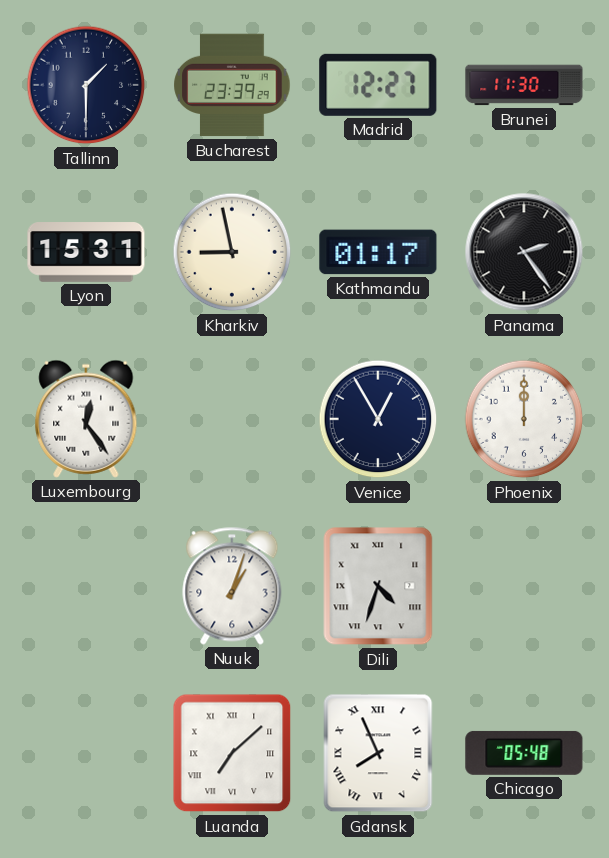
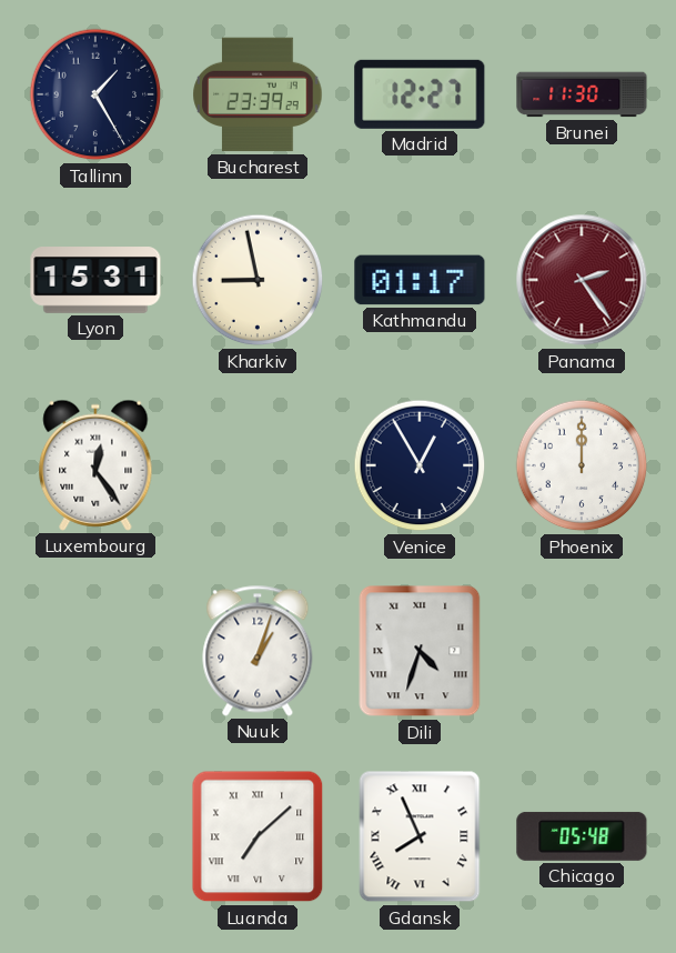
Tallinn: 1:30 -> 1:25
Panama dial: black -> burgundy
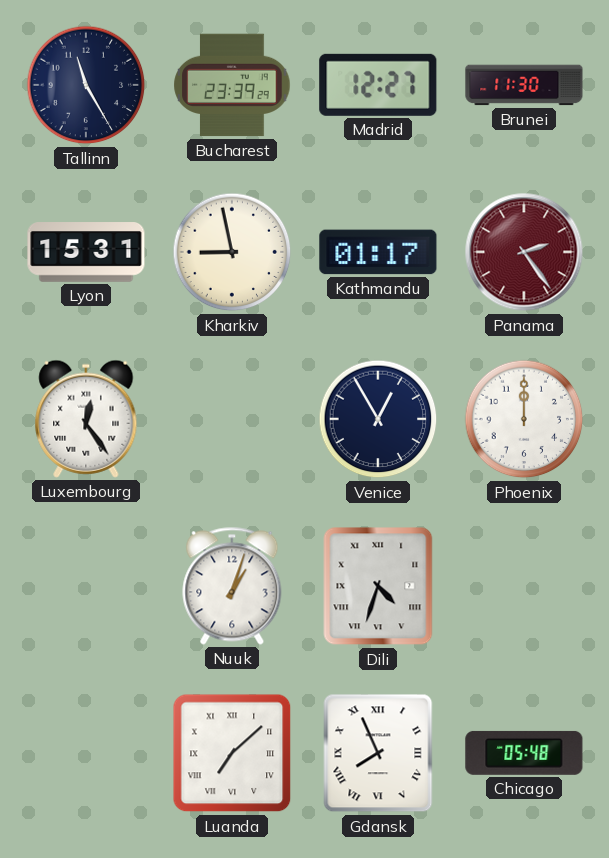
Tallinn: 1:25 -> 11:25
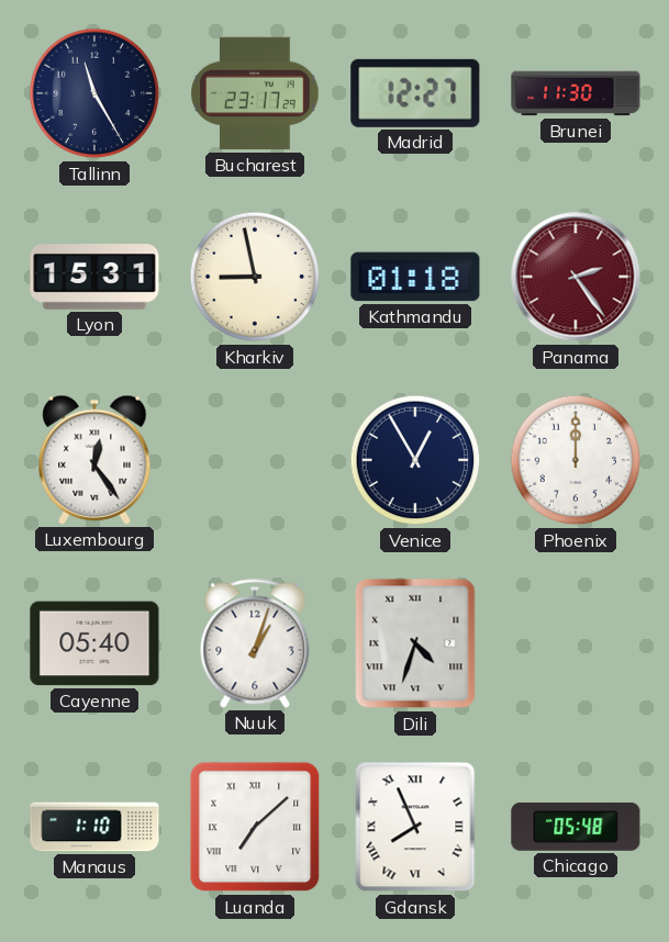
Bucharest: 23:39 -> 23:17
Kathmandu: 01:17 -> 01:18
Cayenne: none -> 05:40
Manaus: none -> 1:10
